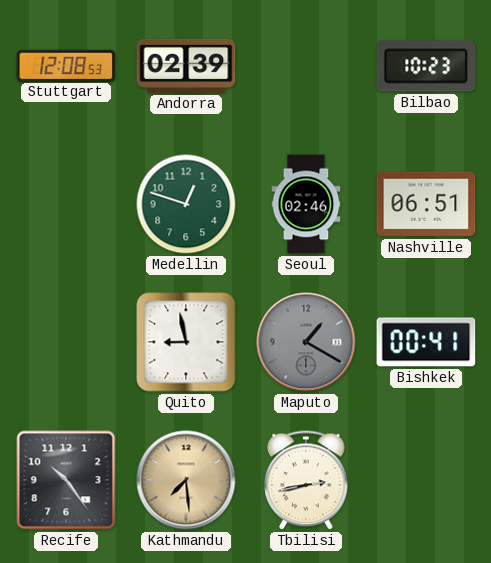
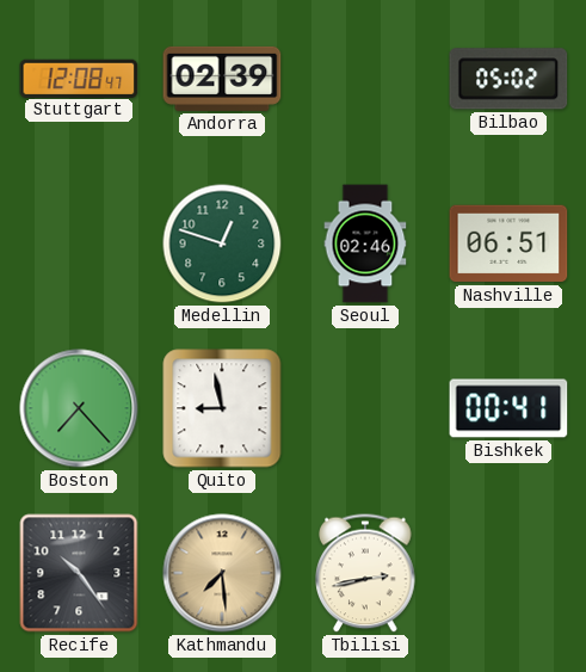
Stuttgart: 12:08:53 -> 12:08:47
Bilbao: 10:23 -> 05:02
Boston: none -> 7:23
Maputo: 1:20 -> none
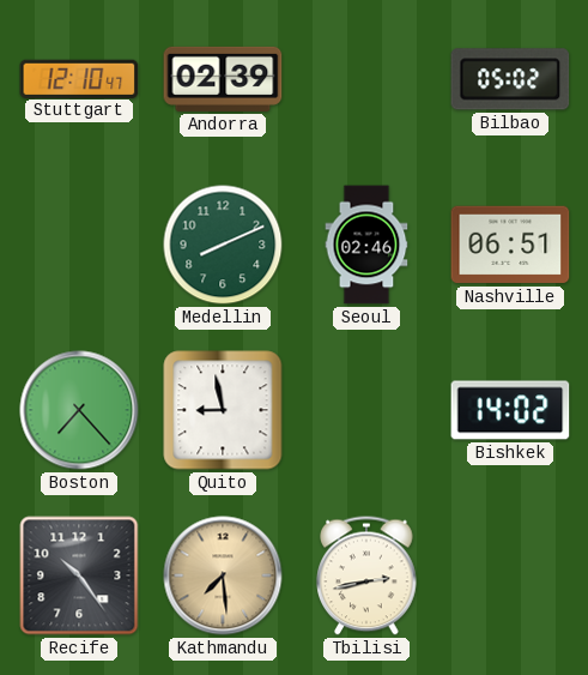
Stuttgart: 12:08 -> 12:10
Medellin: 12:48 -> 8:11
Bishkek: 00:41 -> 14:02
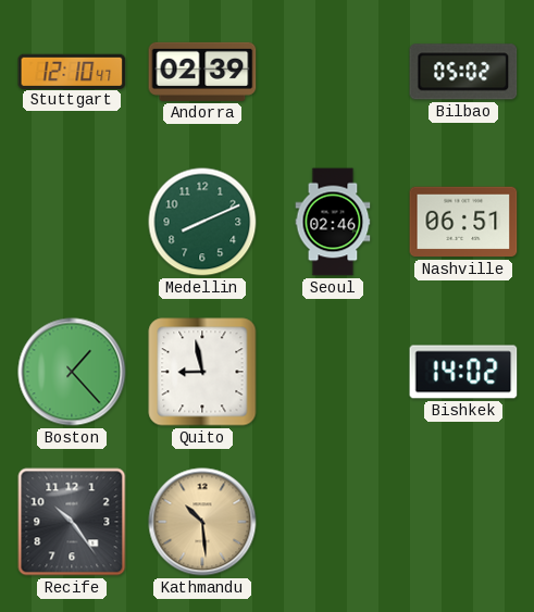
Boston: 7:23 -> 1:23
Kathmandu: 7:29 -> 10:29
Tbilisi: 2:43 -> none
